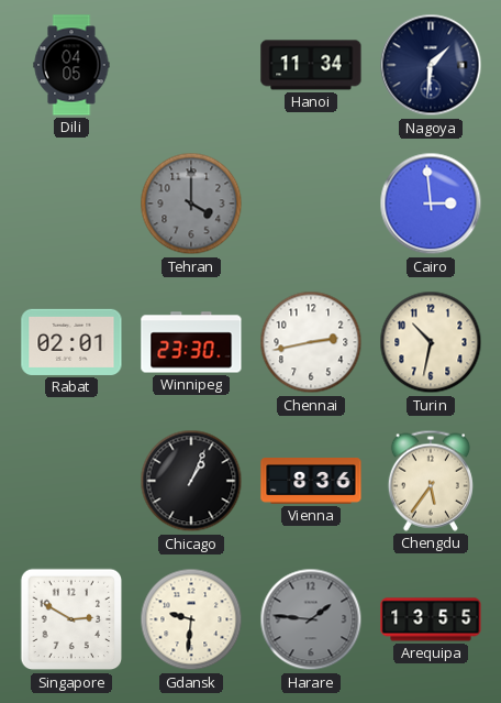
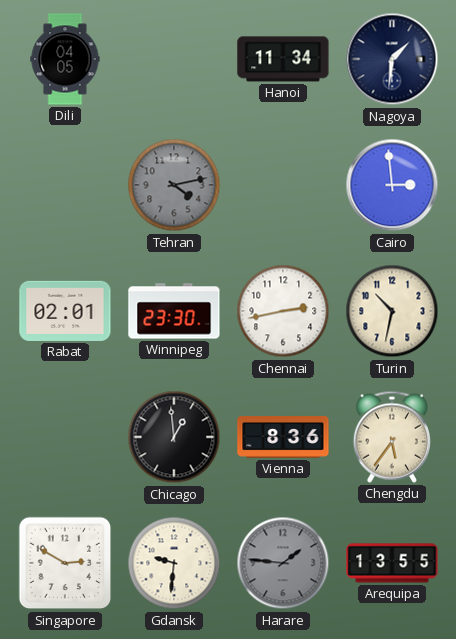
Tehran: 4:00 -> 4:13
Chicago: 1:04 -> 12:59
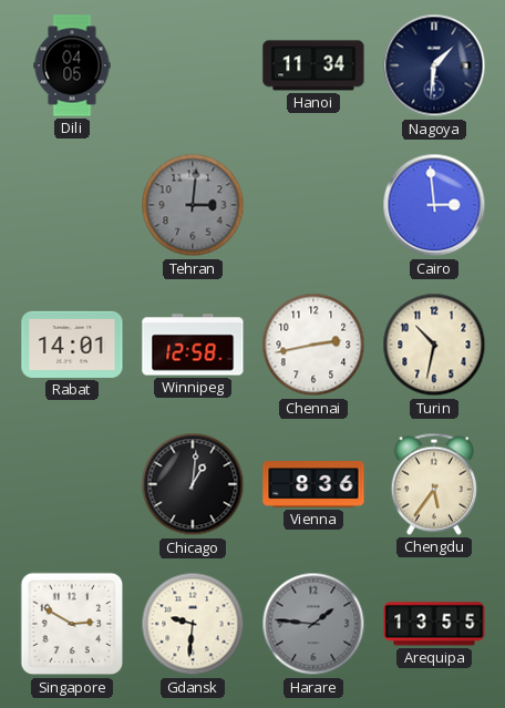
Tehran: 4:13 -> 3:01
Rabat: 02:01 -> 14:01
Winnipeg: 23:30 -> 12:58
Chicago: 12:59 -> 1:01
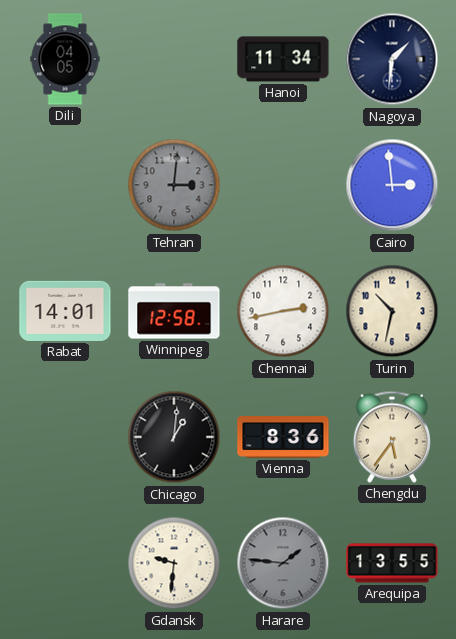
Singapore: 2:50 -> none
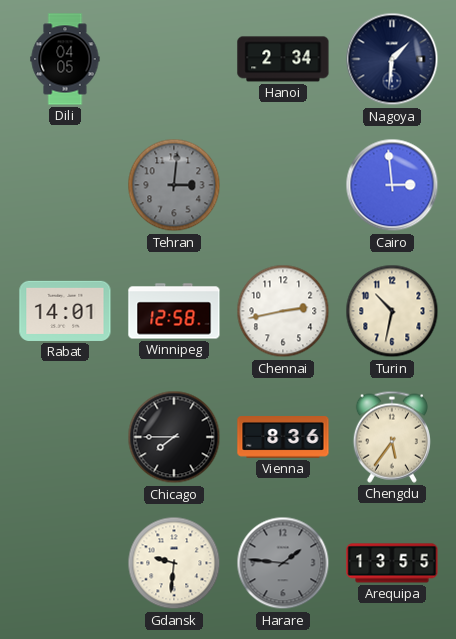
Hanoi: 11:34 -> 2:34
Chicago: 1:01 -> 7:45
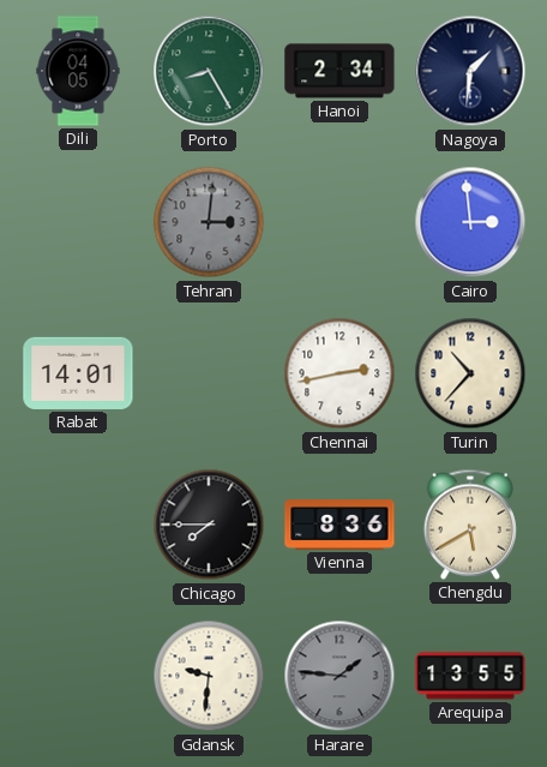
Porto: none -> 8:25
Winnipeg: 12:58 -> none
Turin: 10:32 -> 10:37
Chengdu: 5:36 -> 5:40
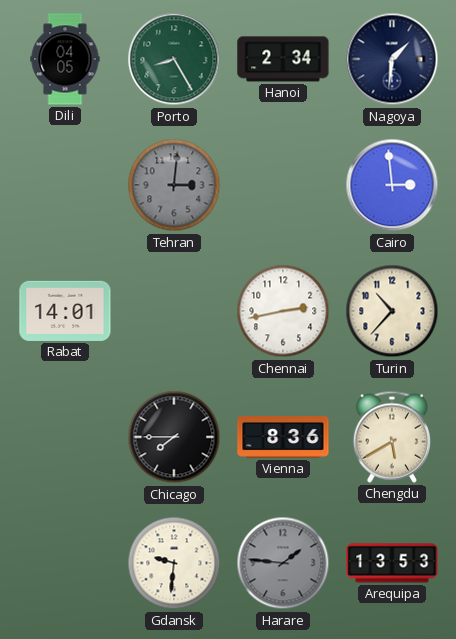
Arequipa: 13:55 -> 13:53
